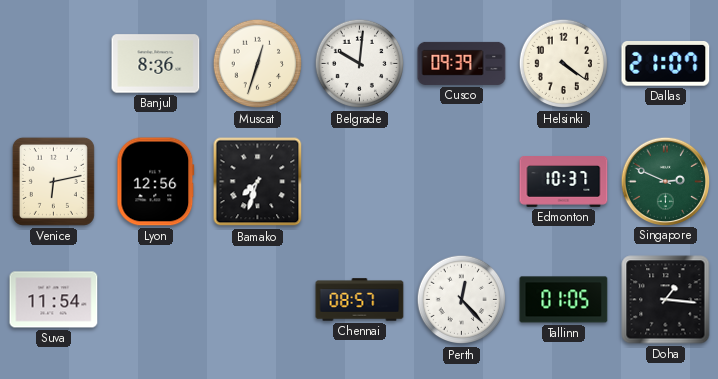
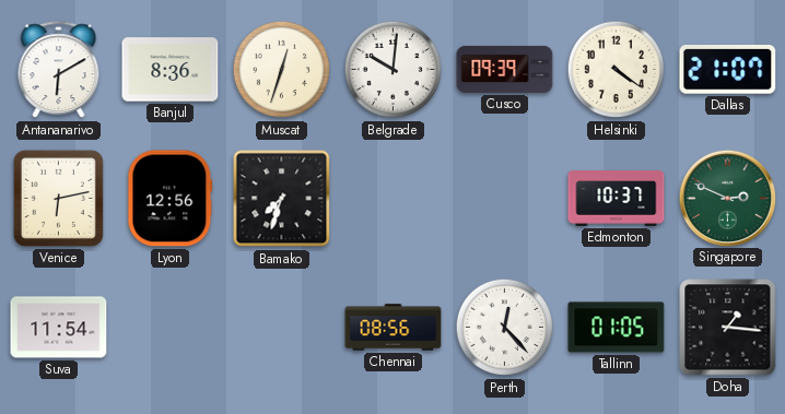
Antananarivo: none -> 6:10
Chennai: 08:57 -> 08:56
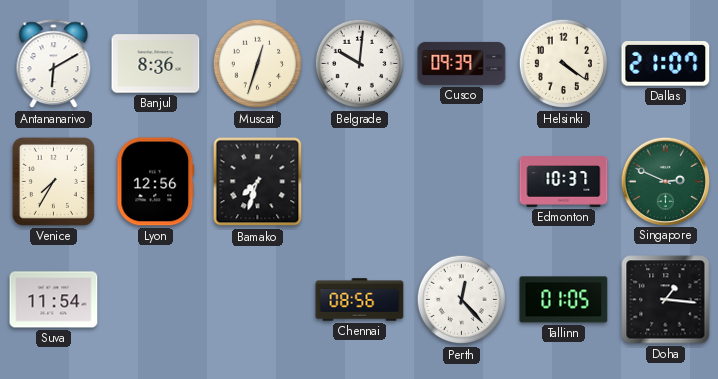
Venice: 6:13 -> 7:35
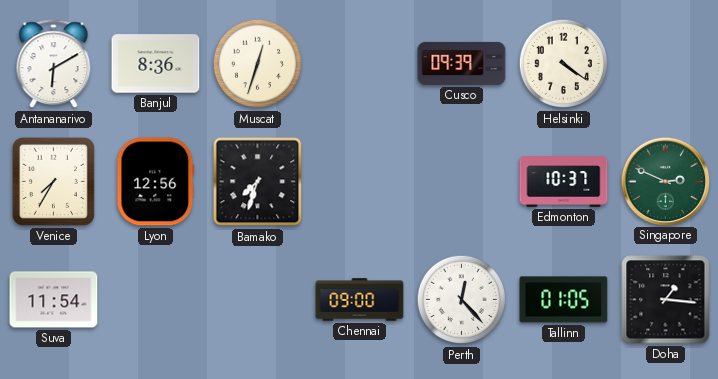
Belgrade: 10:01 -> none
Dallas: 21:07 -> none
Chennai: 08:56 -> 09:00
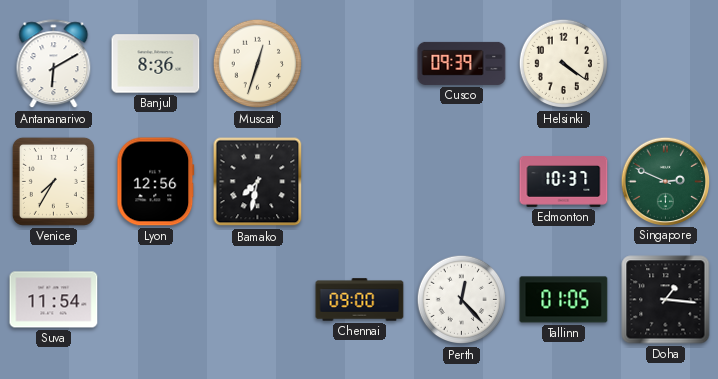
Bamako: 7:33 -> 7:32
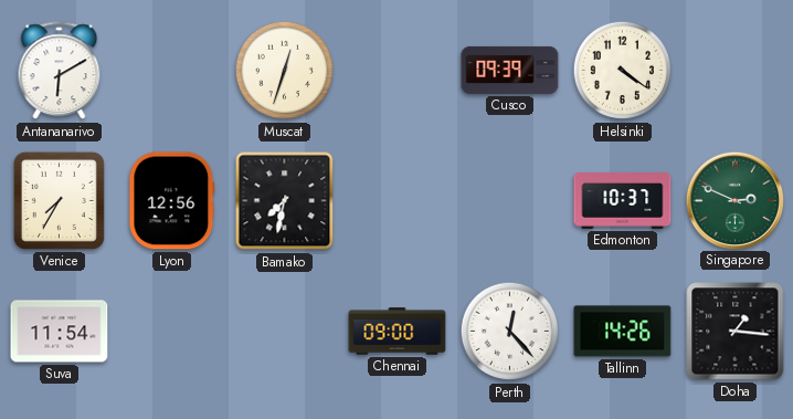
Banjul: 8:36 -> none
Tallinn: 01:05 -> 14:26
